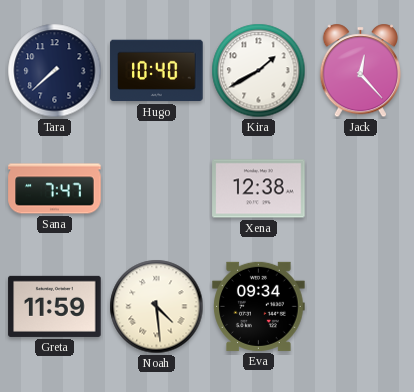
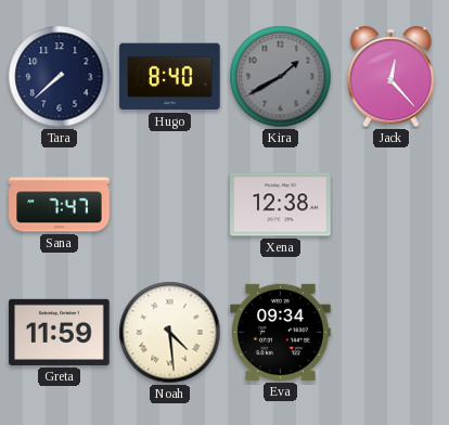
Hugo: 10:40 -> 8:40
Kira dial: white -> grey
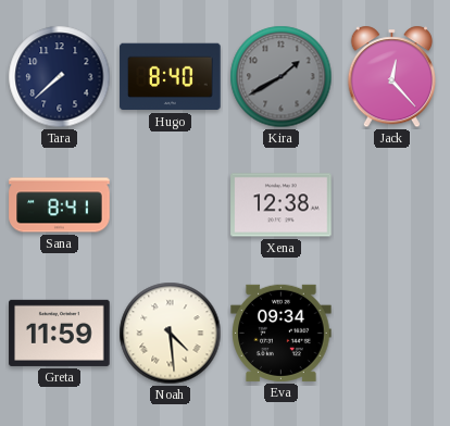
Sana: 7:47 -> 8:41
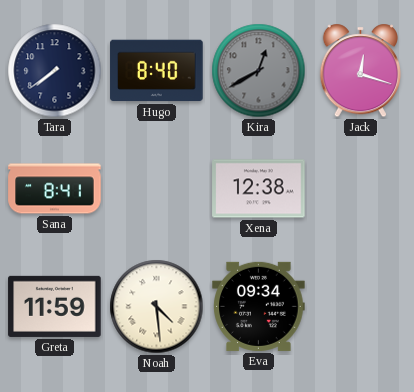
Tara: 7:38 -> 7:39
Kira: 1:40 -> 12:40
Jack: 12:23 -> 12:18
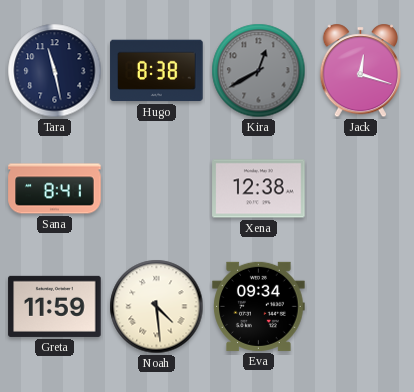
Tara: 7:39 -> 11:28
Hugo: 8:40 -> 8:38
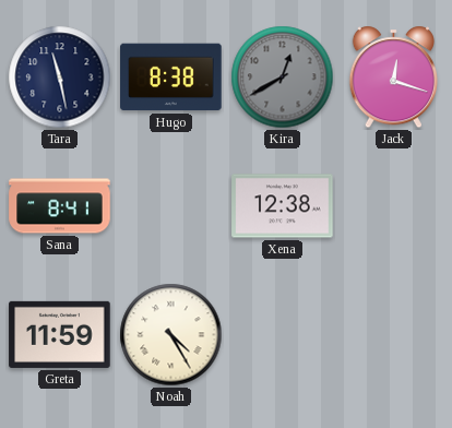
Noah: 4:29 -> 4:25
Eva: 09:34 -> none
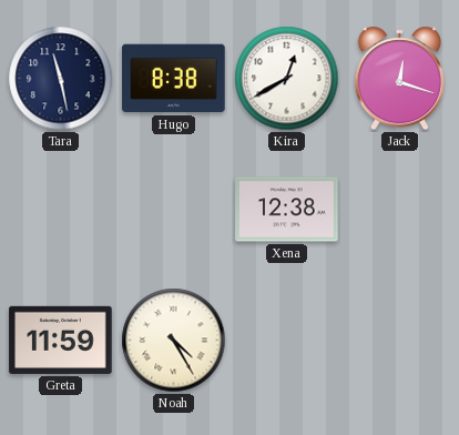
Kira dial: grey -> white
Sana: 8:41 -> none
